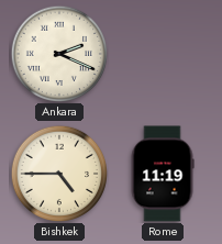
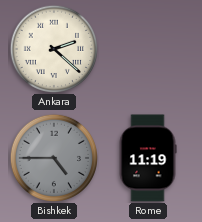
Ankara: 2:19 -> 2:22
Bishkek dial: cream -> grey
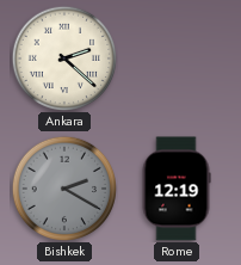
Bishkek: 4:45 -> 2:20
Rome: 11:19 -> 12:19
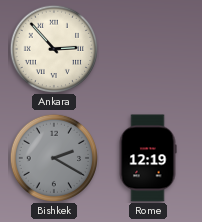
Ankara: 2:22 -> 2:53
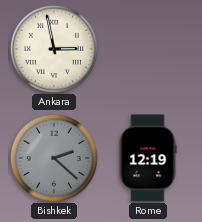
Ankara: 2:53 -> 2:58
Bishkek: 2:20 -> 2:22
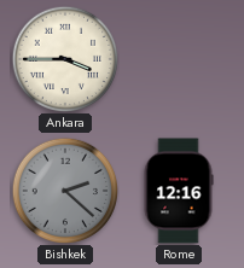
Ankara: 2:58 -> 3:45
Rome: 12:19 -> 12:16
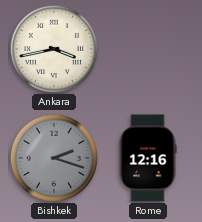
Ankara: 3:45 -> 3:43
Bishkek: 2:22 -> 2:18
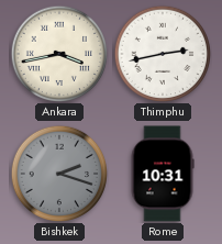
Thimphu: none -> 2:43
Rome: 12:16 -> 10:31
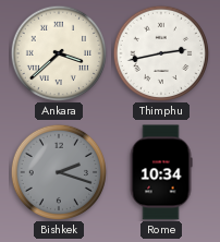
Ankara: 3:43 -> 3:38
Rome: 10:31 -> 10:34
